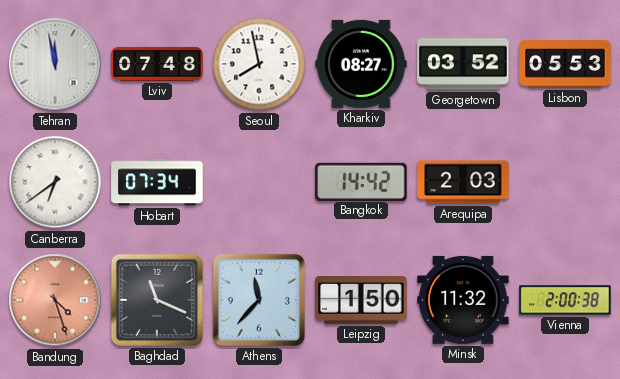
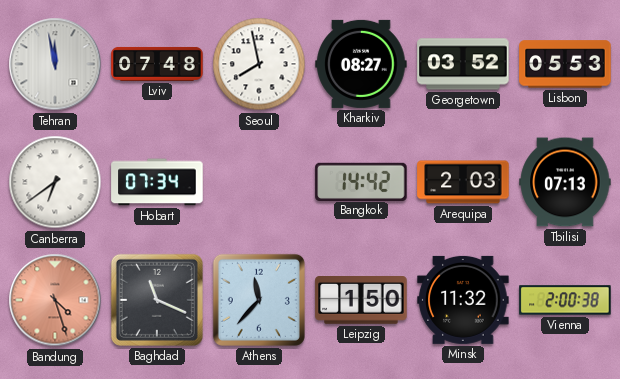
Tbilisi: none -> 07:13
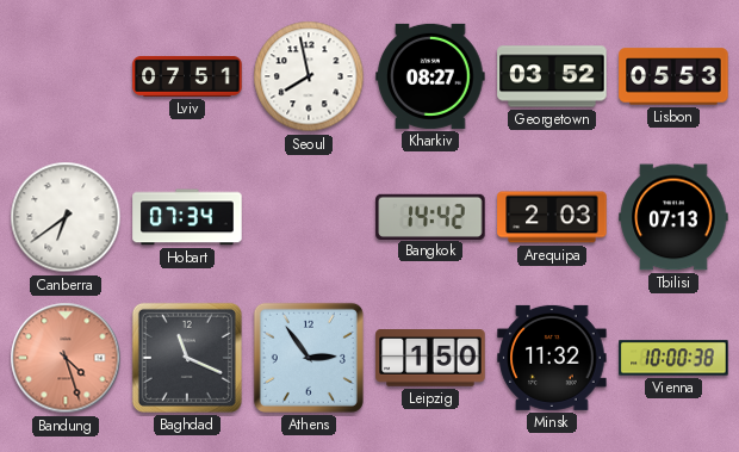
Tehran: 11:58 -> none
Lviv: 07:48 -> 07:51
Athens: 11:37 -> 2:54
Vienna: 2:00 -> 10:00
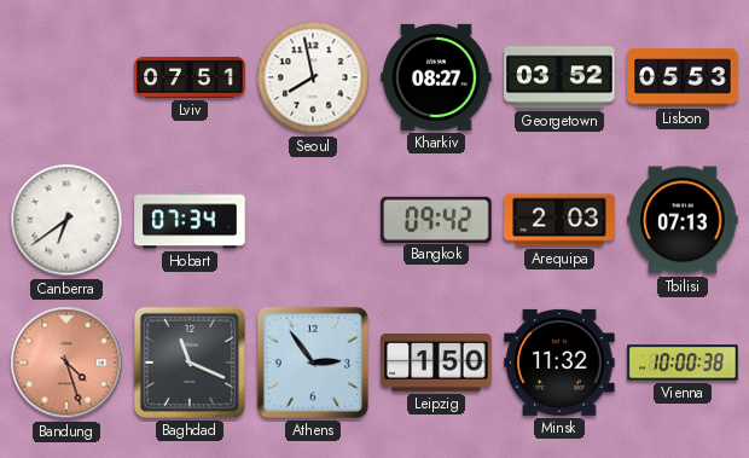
Bangkok: 14:42 -> 09:42
